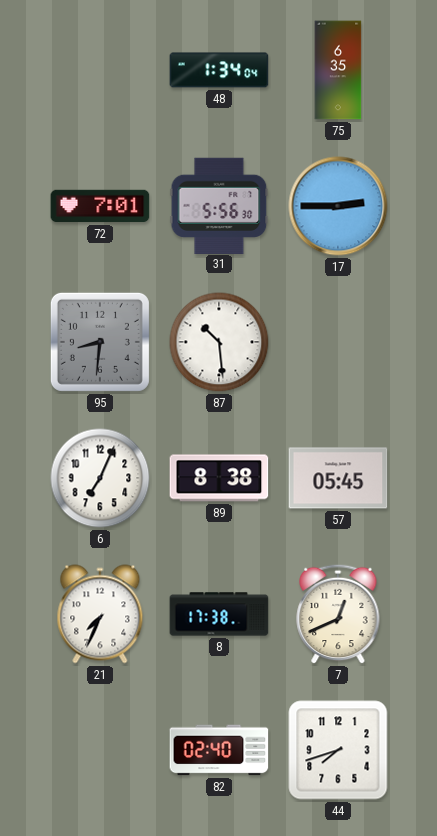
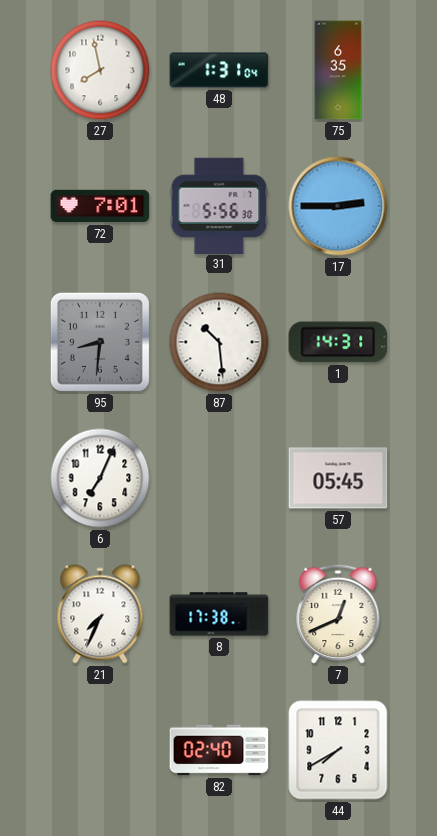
27: none -> 7:58
48: 1:34 -> 1:31
1: none -> 14:31
89: 8:38 -> none
44: 7:42 -> 7:40
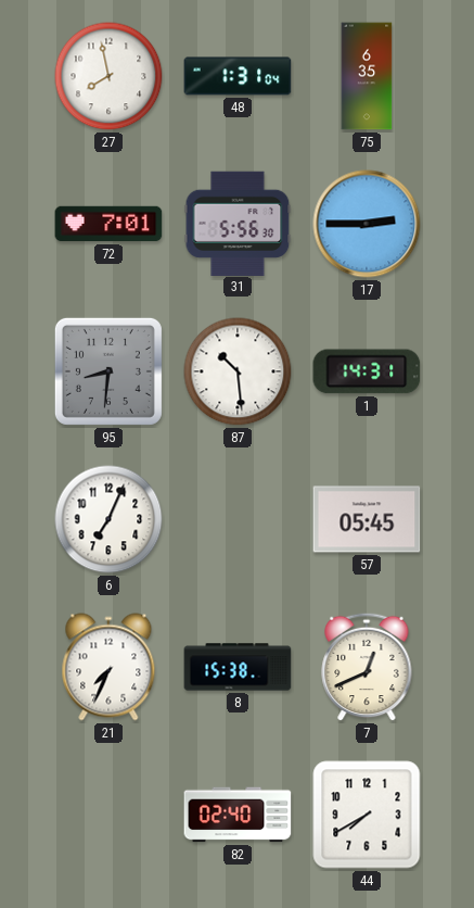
8: 17:38 -> 15:38
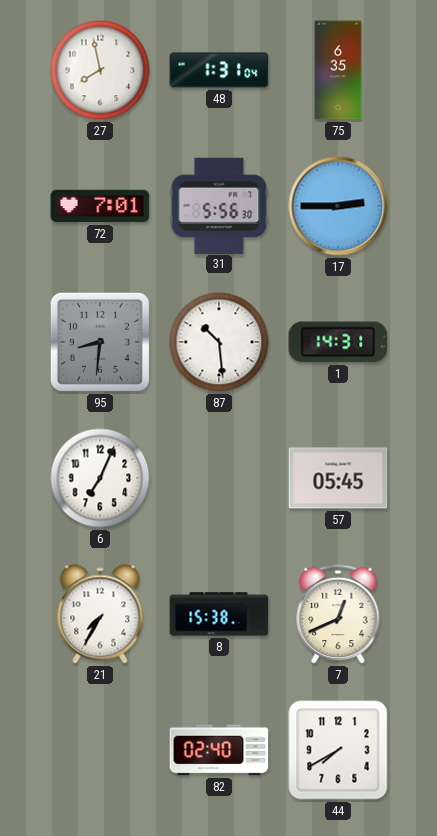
21: 7:34 -> 7:35
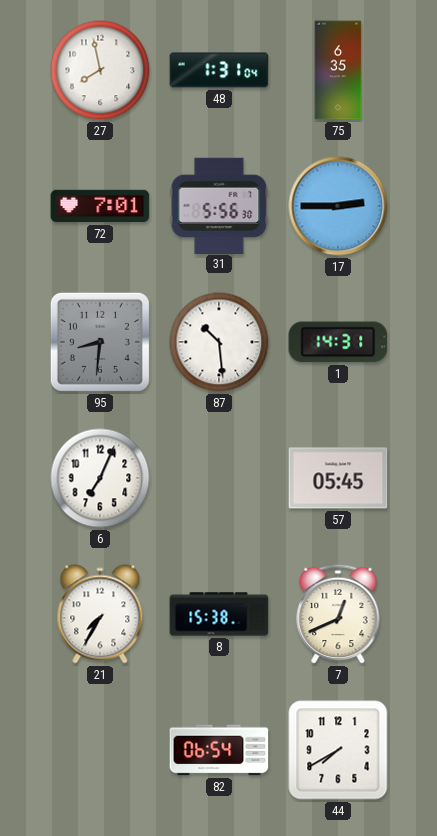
82: 02:40 -> 06:54
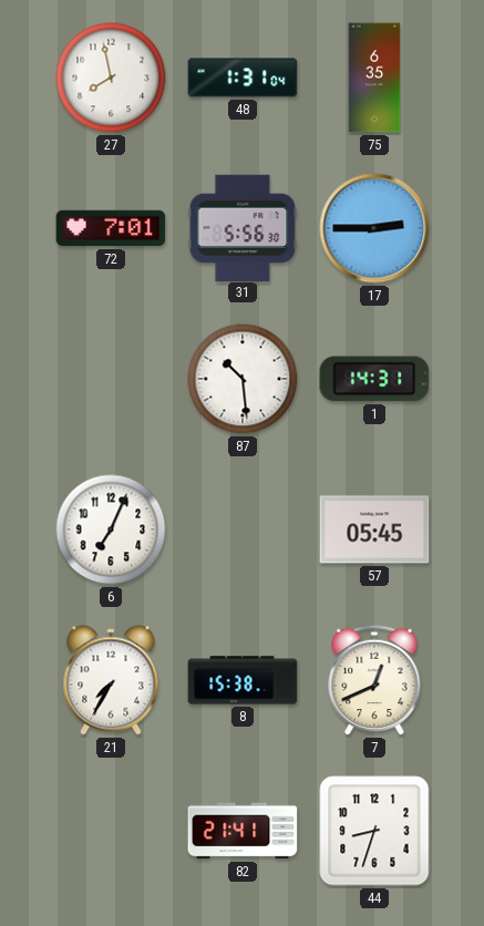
95: 8:31 -> none
82: 06:54 -> 21:41
44: 7:40 -> 8:33
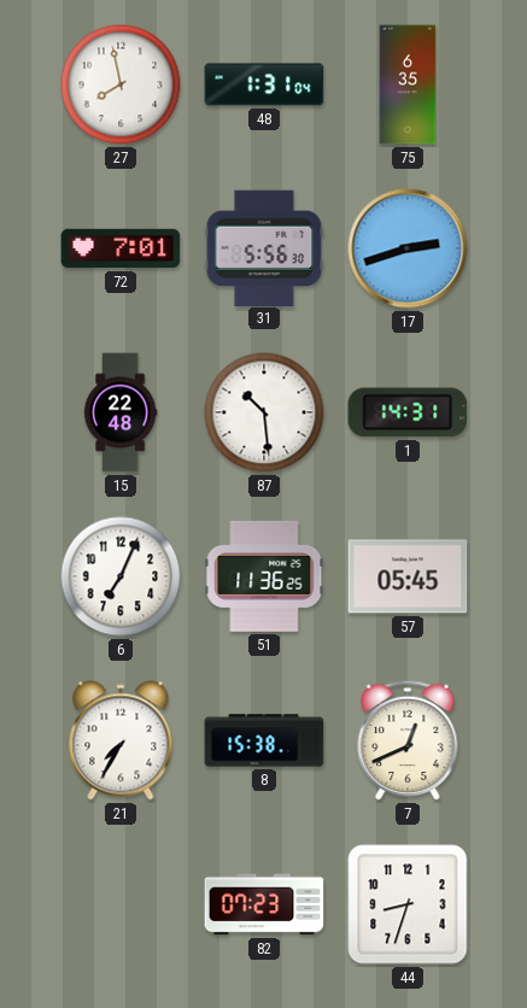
17: 2:45 -> 2:42
15: none -> 22:48
51: none -> 11:36
82: 21:41 -> 07:23
